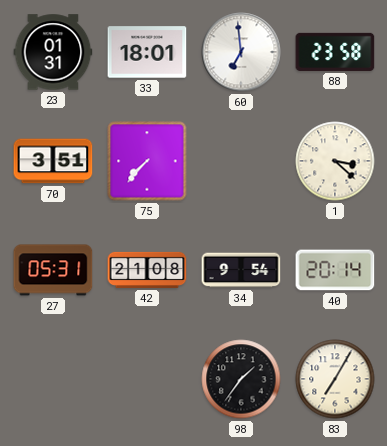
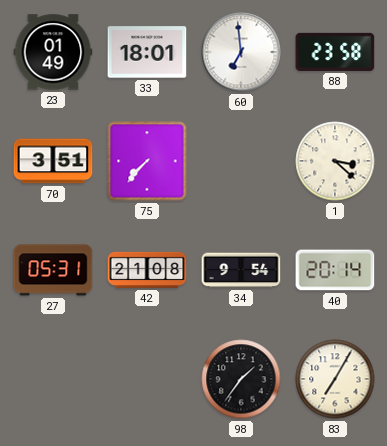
23: 01:31 -> 01:49
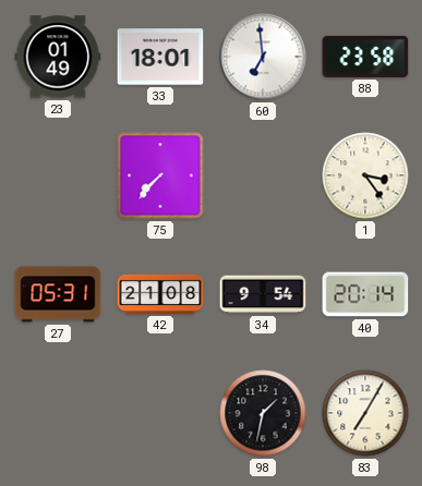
70: 3:51 -> none
1: 3:22 -> 3:24
98: 1:36 -> 1:32
